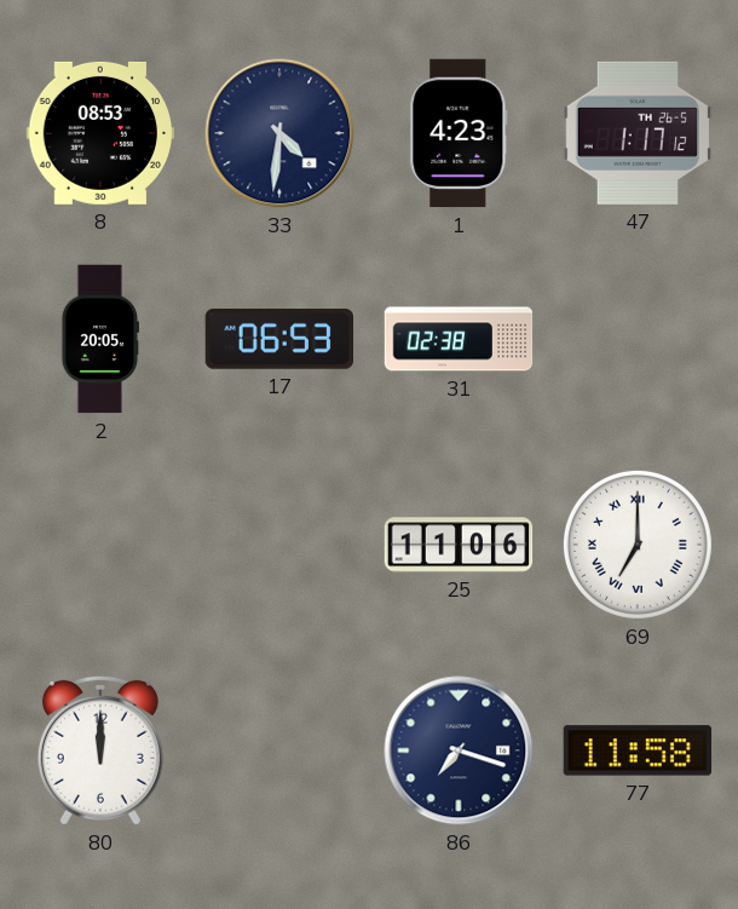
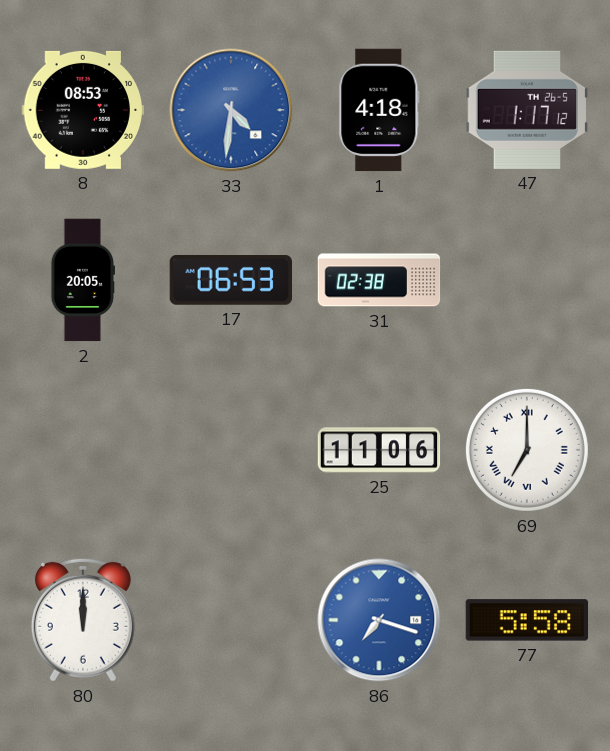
33 dial: navy -> blue
1: 4:23 -> 4:18
86 dial: navy -> blue
77: 11:58 -> 5:58
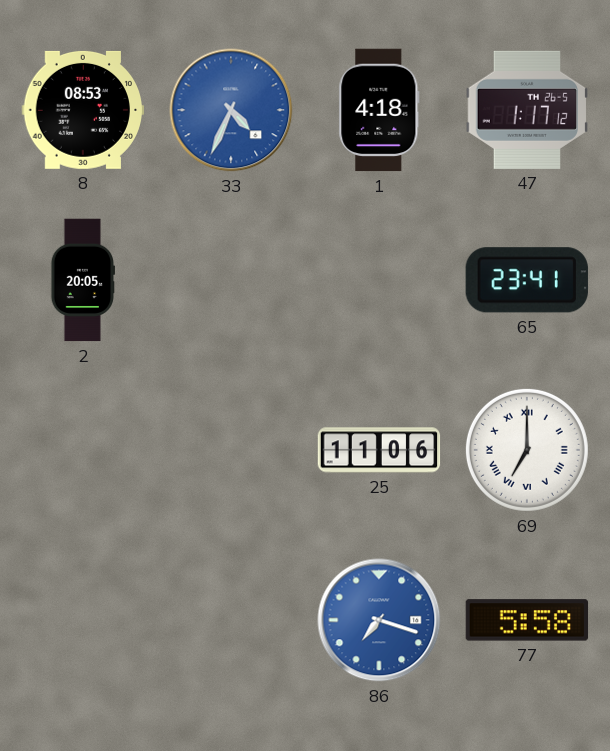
33: 4:31 -> 4:34
17: 06:53 -> none
31: 02:38 -> none
65: none -> 23:41
80: 12:00 -> none
